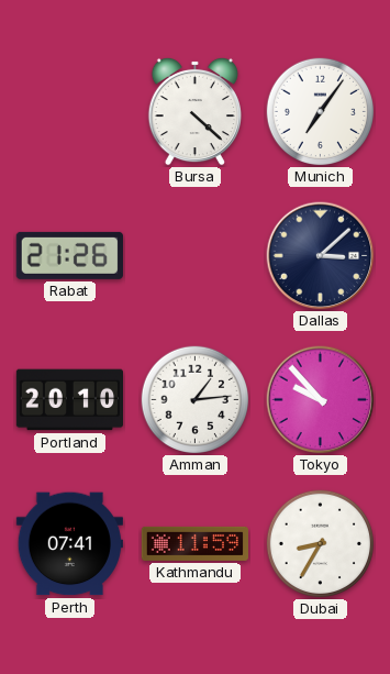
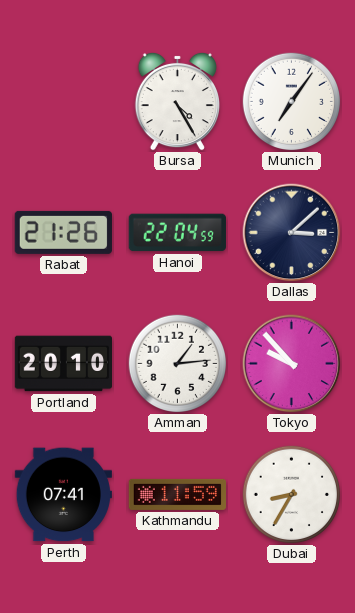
Bursa: 4:22 -> 4:25
Hanoi: none -> 22:04
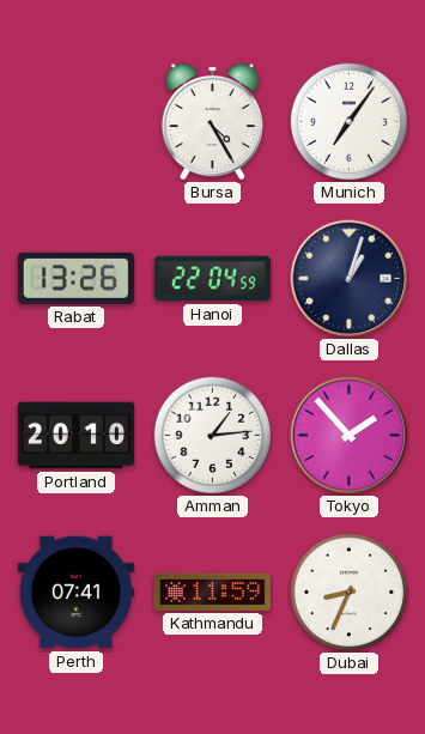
Rabat: 21:26 -> 13:26
Dallas: 3:08 -> 1:03
Tokyo: 9:53 -> 1:53
Dubai: 8:35 -> 8:34
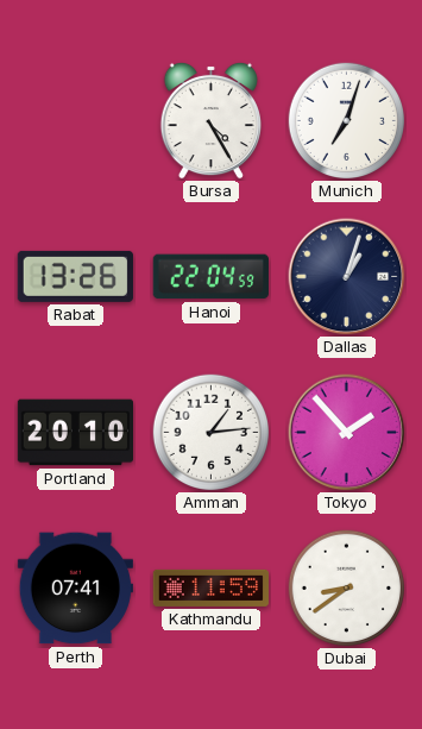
Munich: 7:06 -> 7:03
Dubai: 8:34 -> 8:39
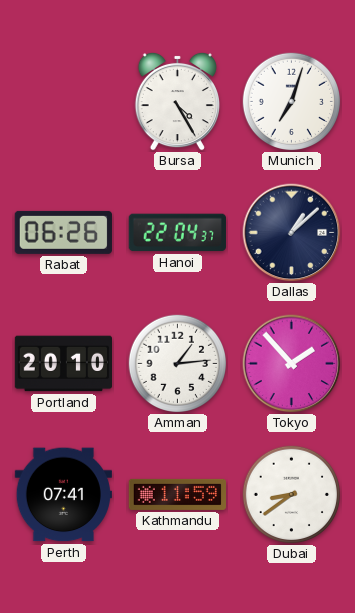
Rabat: 13:26 -> 06:26
Hanoi: 22:04:59 -> 22:04:37
Dallas: 1:03 -> 1:08
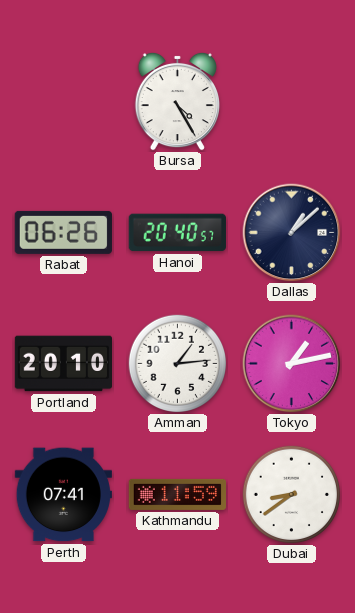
Munich: 7:03 -> none
Hanoi: 22:04 -> 20:40
Tokyo: 1:53 -> 1:13
